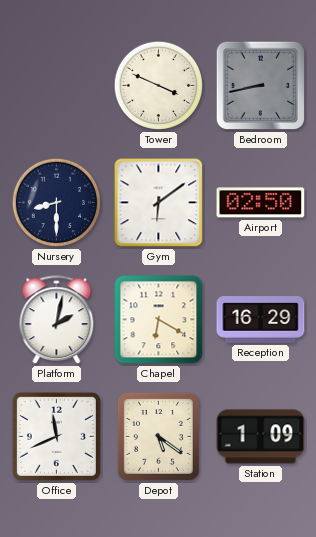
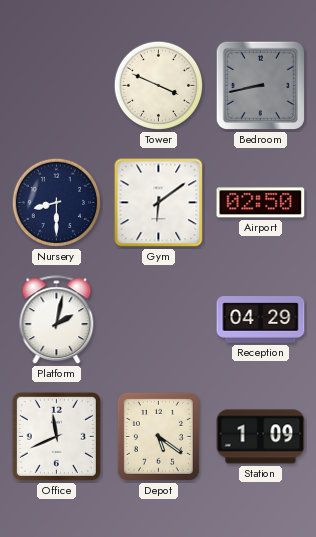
Chapel: 6:20 -> none
Reception: 16:29 -> 04:29
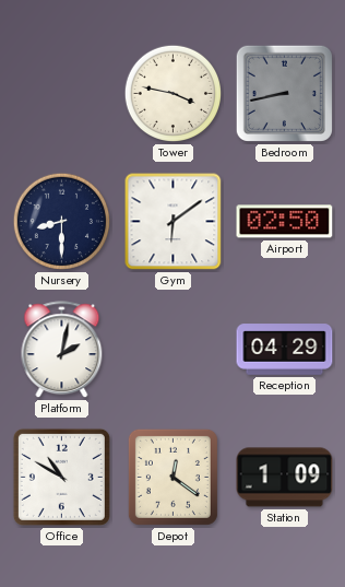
Tower: 3:49 -> 3:47
Office: 11:41 -> 10:50
Depot: 5:21 -> 12:21
